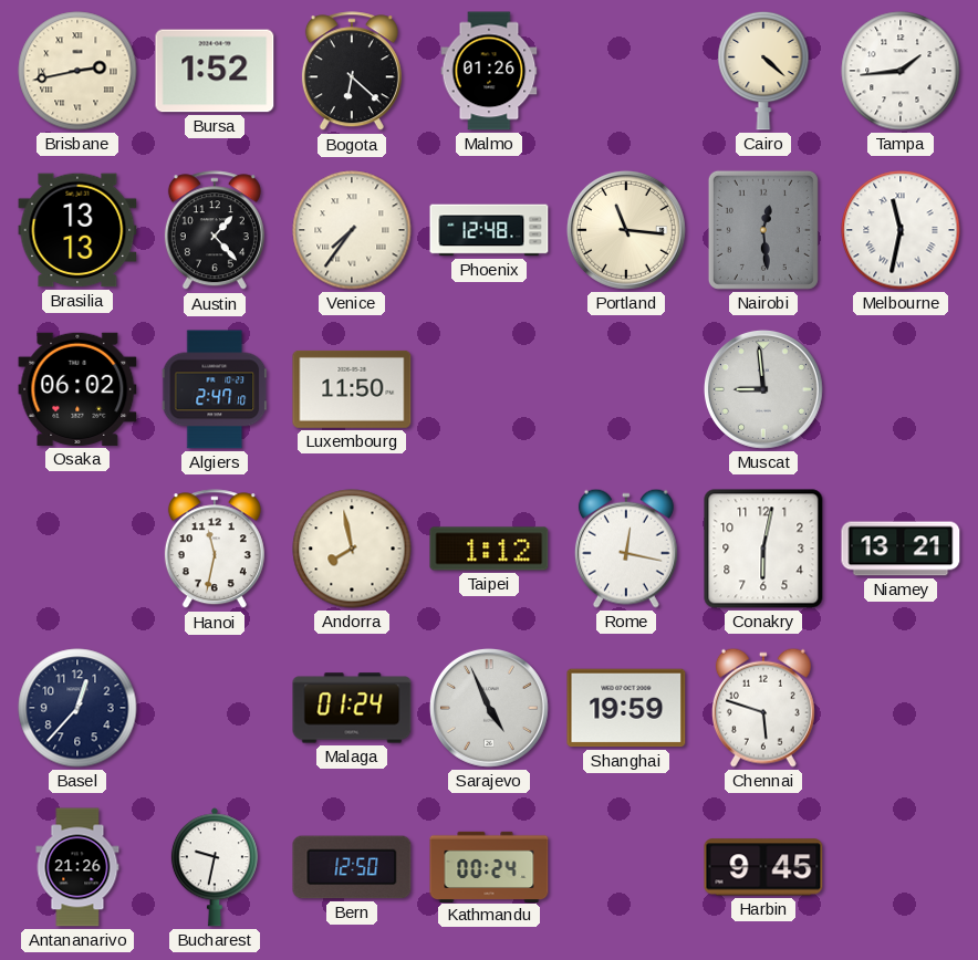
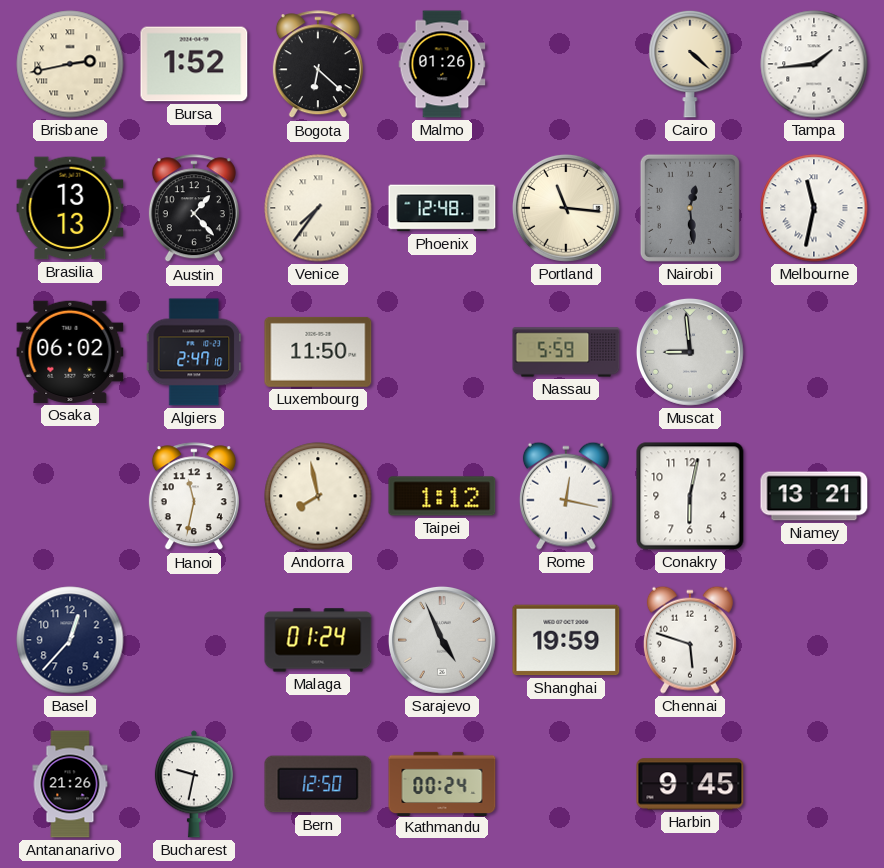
Nassau: none -> 5:59
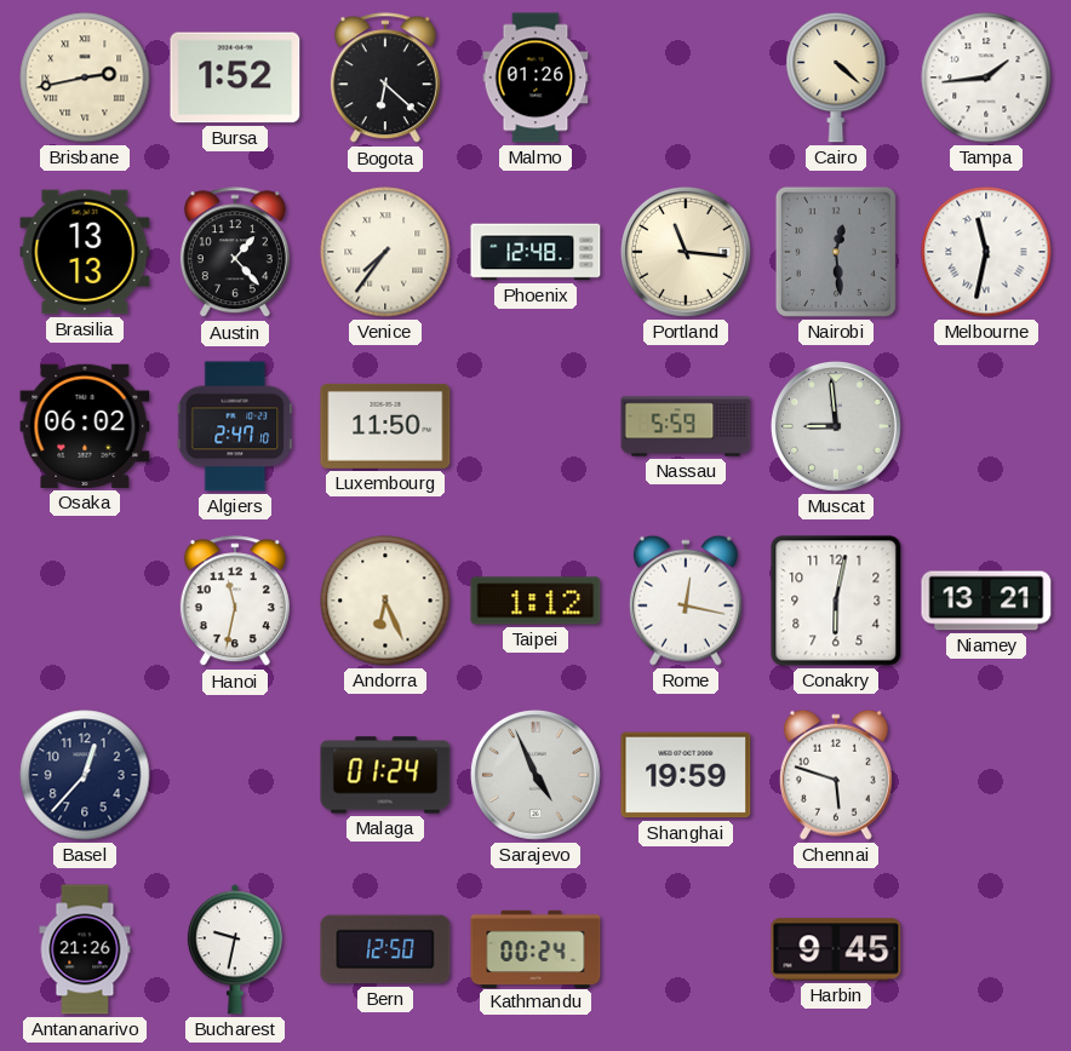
Andorra: 7:58 -> 6:26
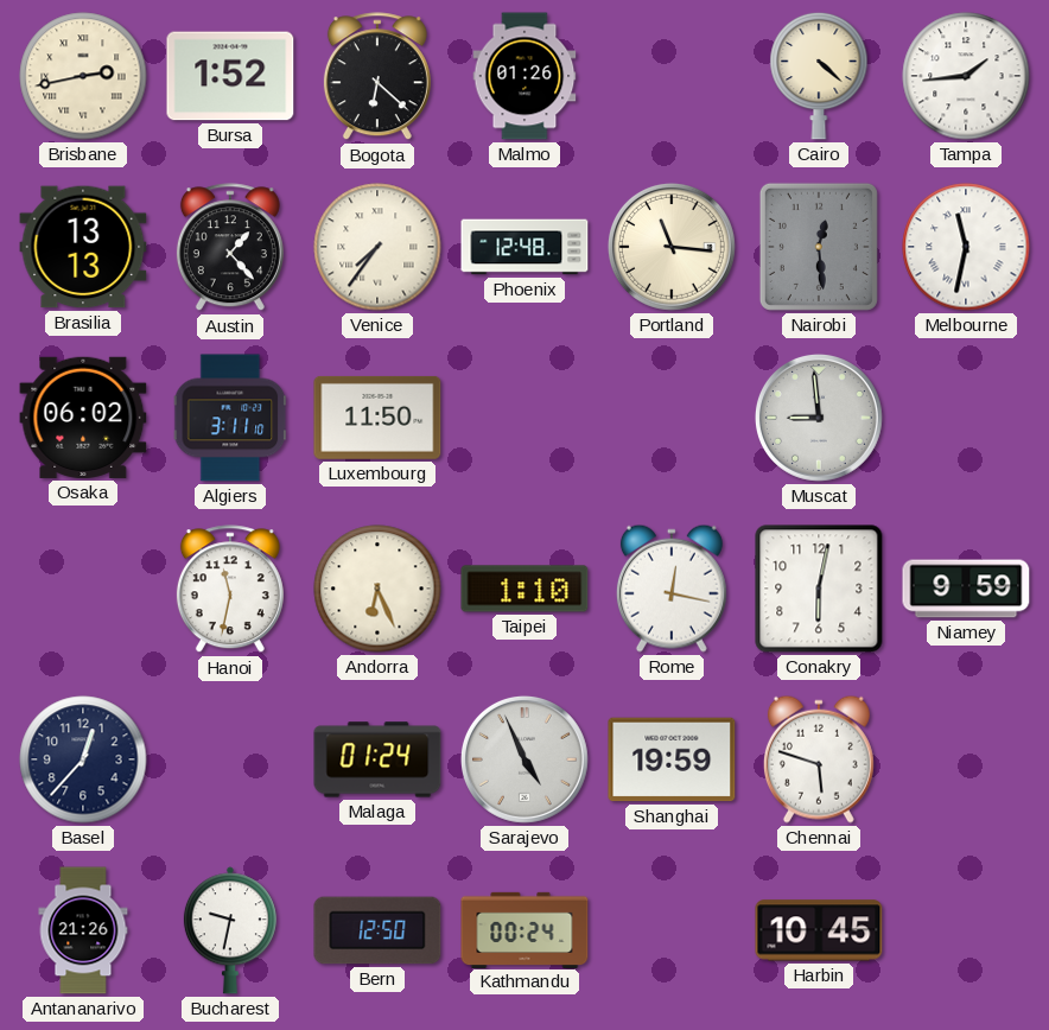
Algiers: 2:47 -> 3:11
Nassau: 5:59 -> none
Taipei: 1:12 -> 1:10
Niamey: 13:21 -> 9:59
Harbin: 9:45 -> 10:45
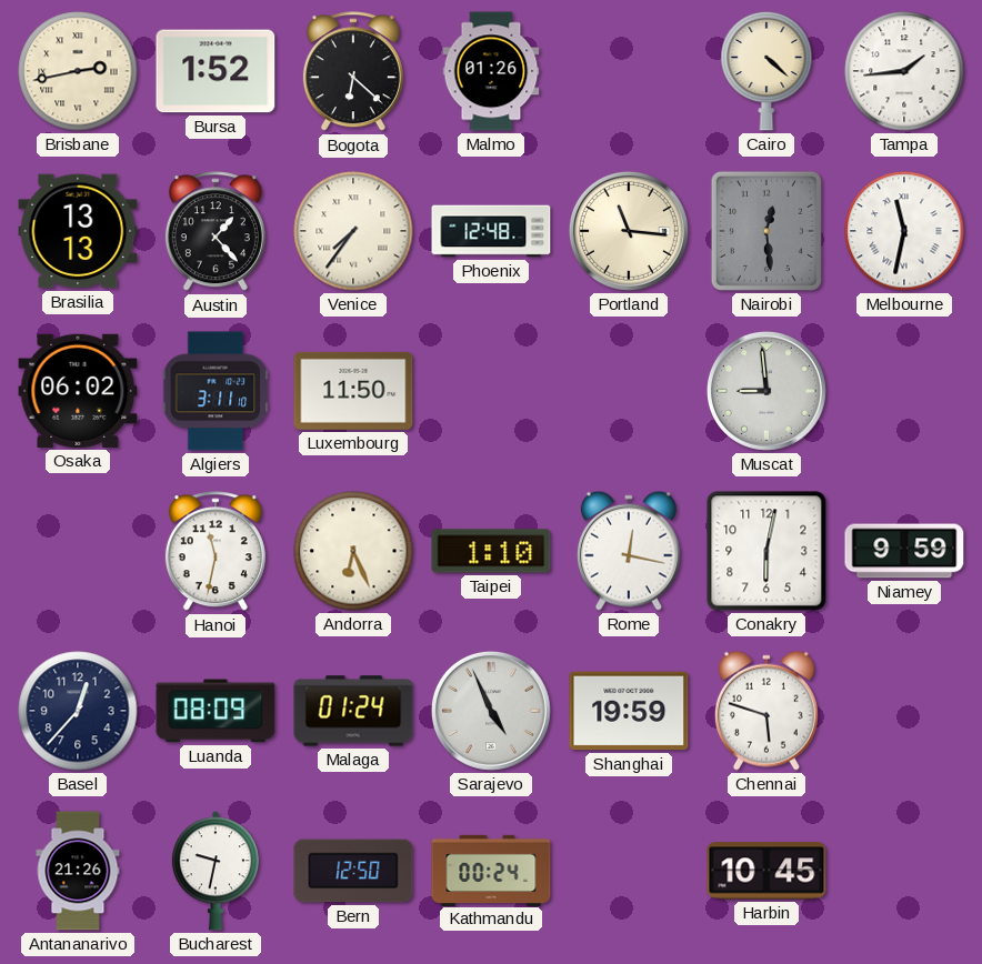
Luanda: none -> 08:09
